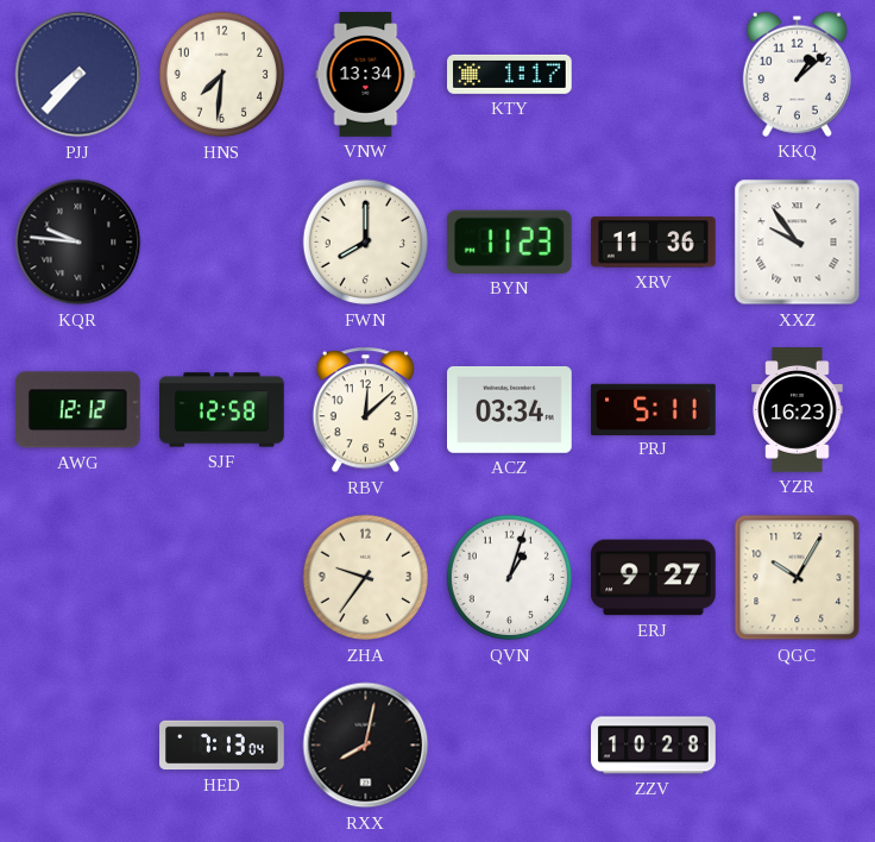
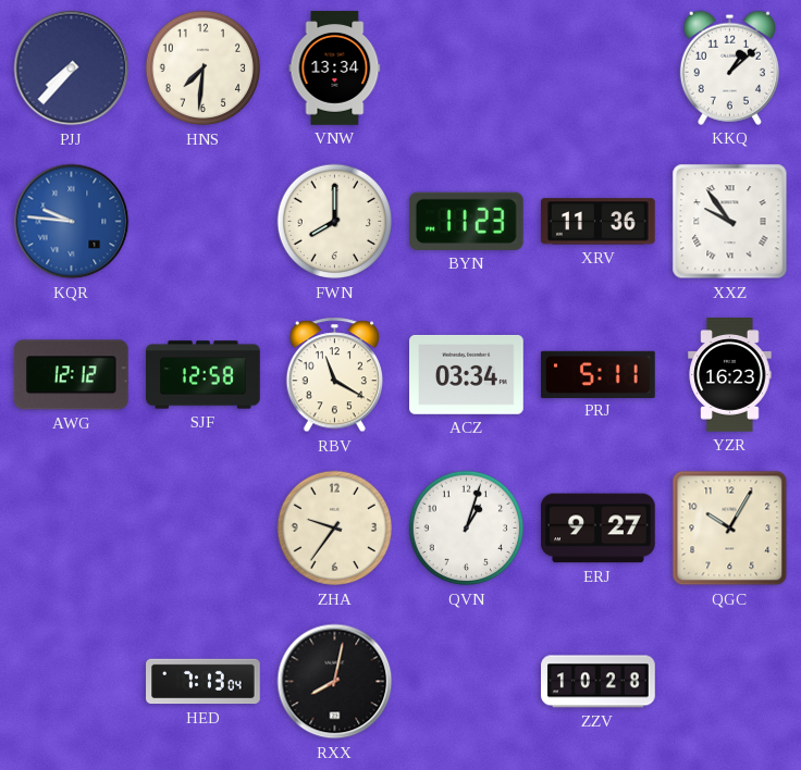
KTY: 1:17 -> none
KQR dial: black -> blue
RBV: 12:08 -> 11:20
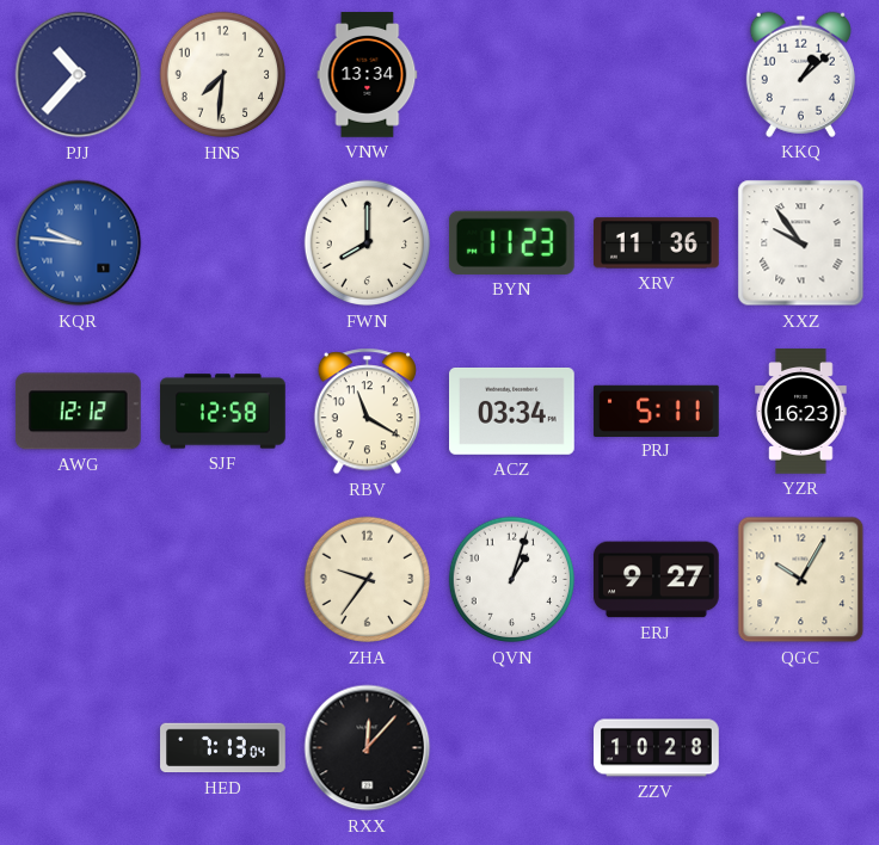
PJJ: 7:37 -> 10:37
RXX: 8:02 -> 12:07
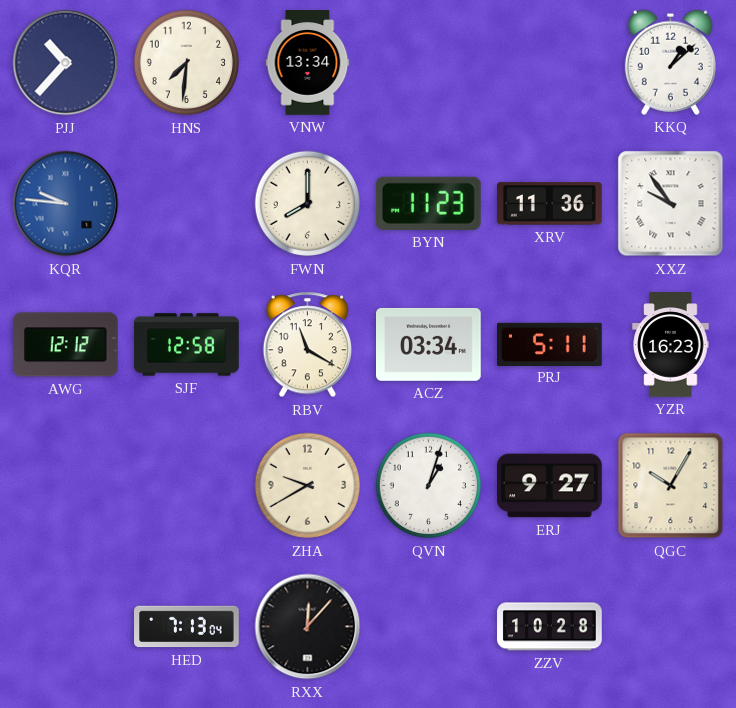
ZHA: 9:36 -> 9:40
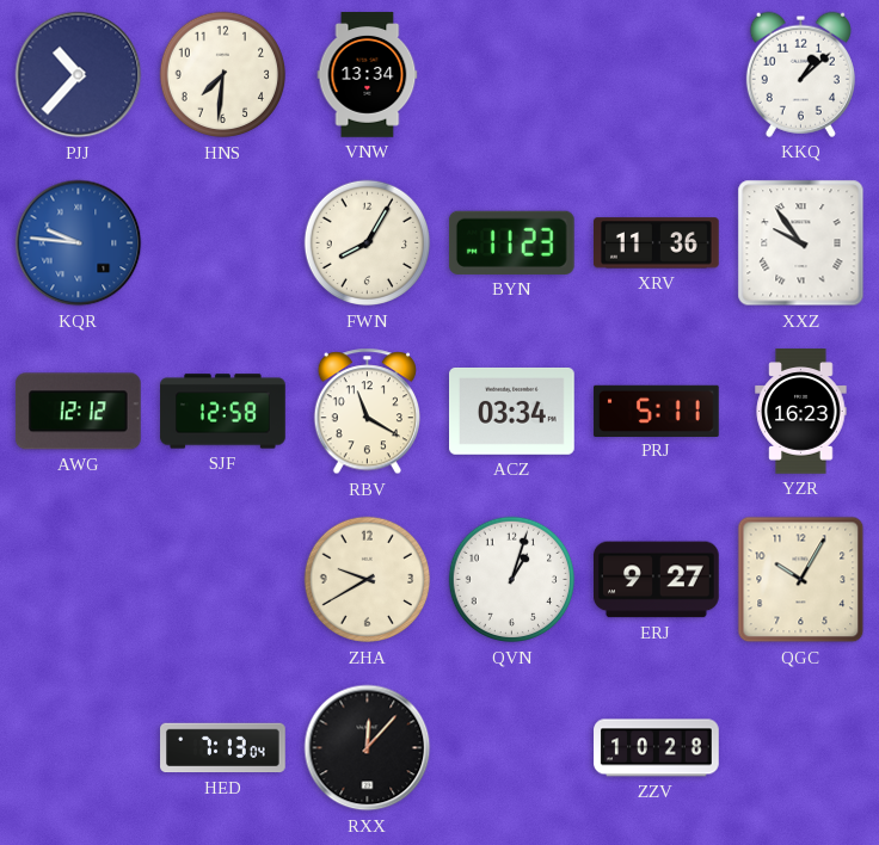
FWN: 8:00 -> 8:05
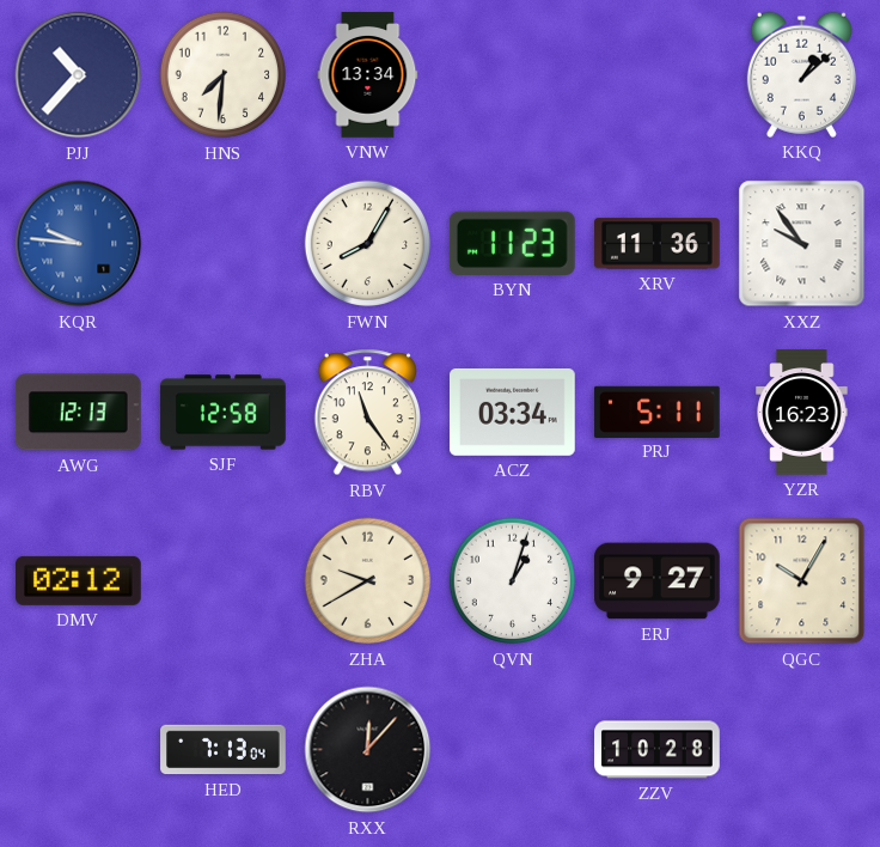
AWG: 12:12 -> 12:13
RBV: 11:20 -> 11:24
DMV: none -> 02:12
